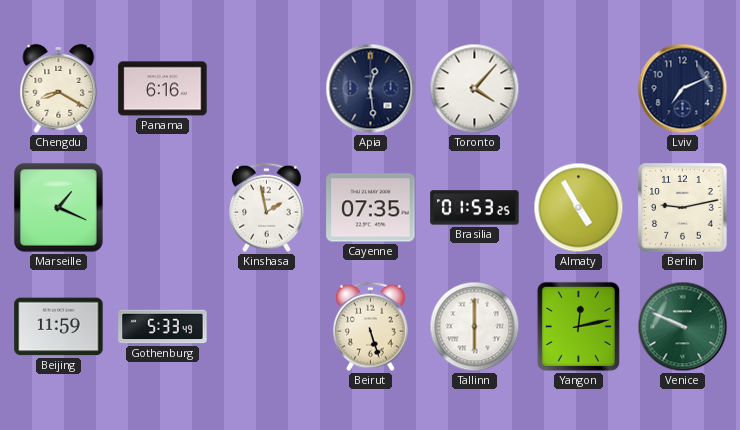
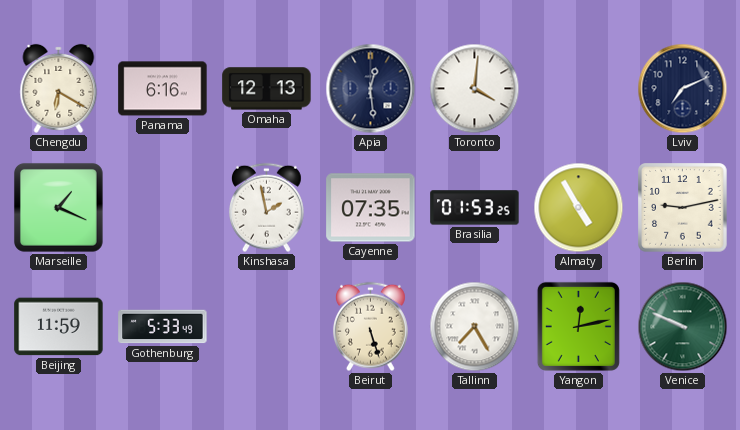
Chengdu: 8:20 -> 6:20
Omaha: none -> 12:13
Toronto: 4:07 -> 4:01
Tallinn: 6:00 -> 7:25
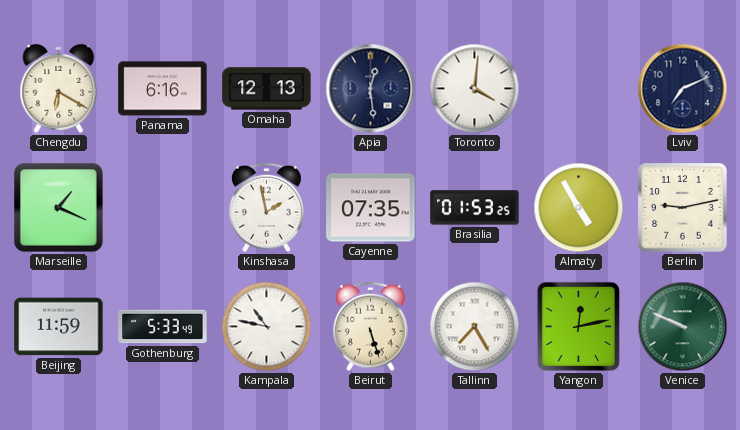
Kampala: none -> 10:47
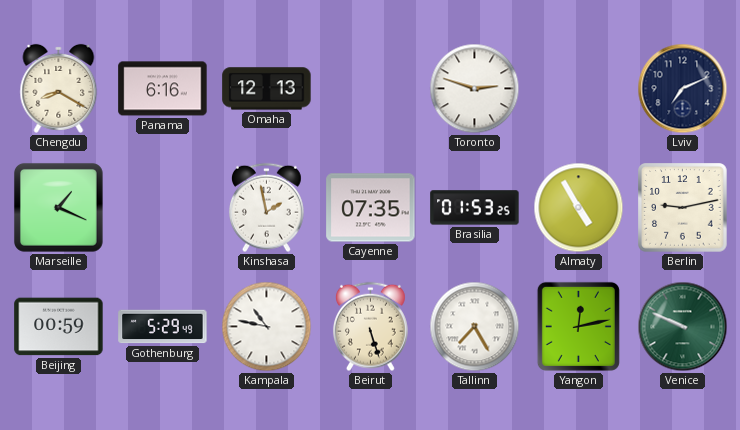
Chengdu: 6:20 -> 8:20
Apia: 12:29 -> none
Toronto: 4:01 -> 2:48
Beijing: 11:59 -> 00:59
Gothenburg: 5:33 -> 5:29
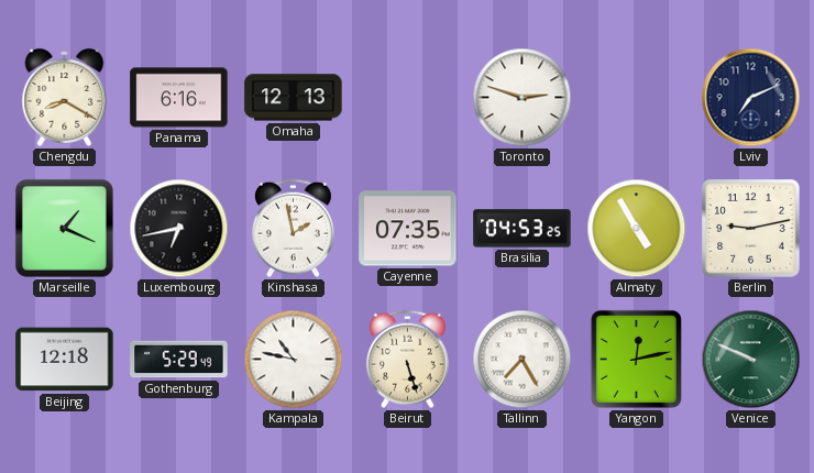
Luxembourg: none -> 6:43
Brasilia: 01:53 -> 04:53
Beijing: 00:59 -> 12:18
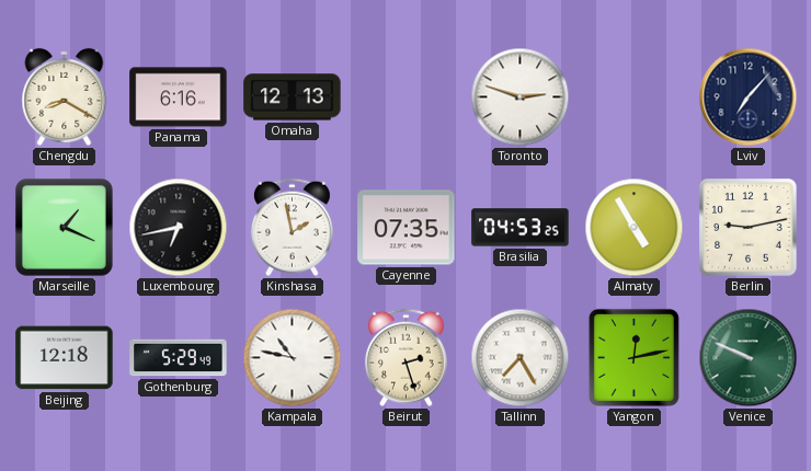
Lviv: 7:11 -> 7:07
Beirut: 5:27 -> 2:27
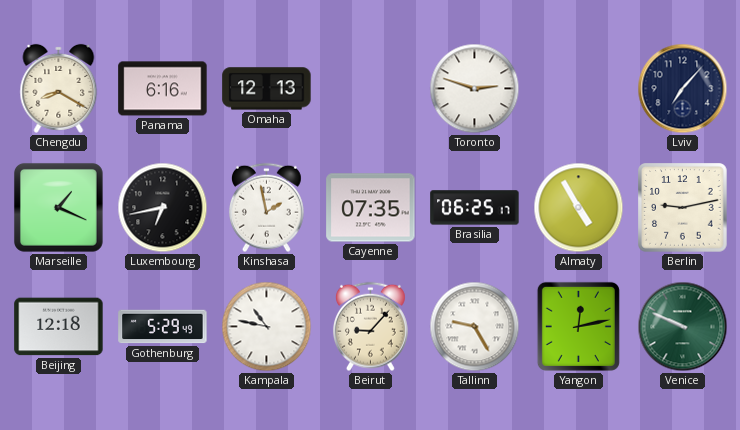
Brasilia: 04:53 -> 06:25
Beirut: 2:27 -> 9:07
Tallinn: 7:25 -> 9:25
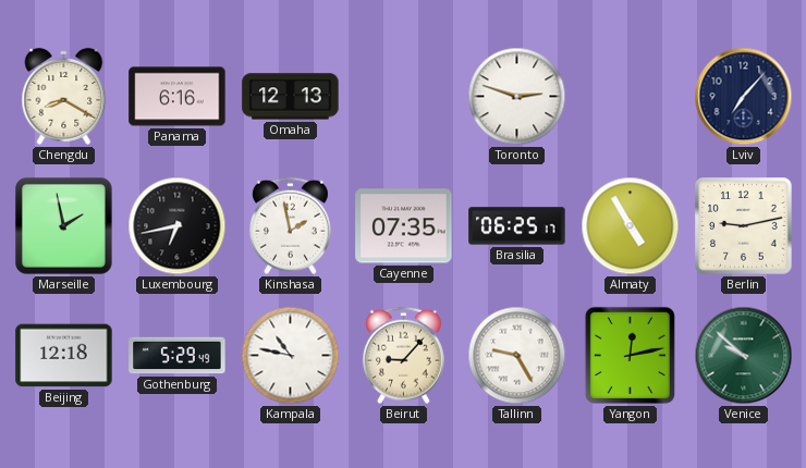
Marseille: 1:19 -> 1:58
Venice: 9:49 -> 9:52
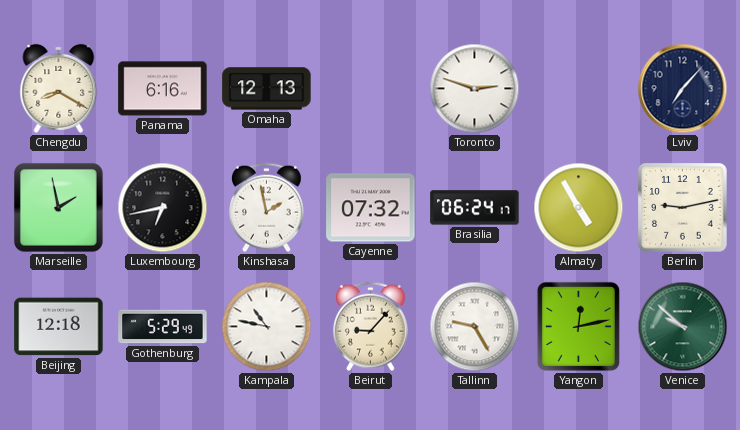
Cayenne: 07:35 -> 07:32
Brasilia: 06:25 -> 06:24
